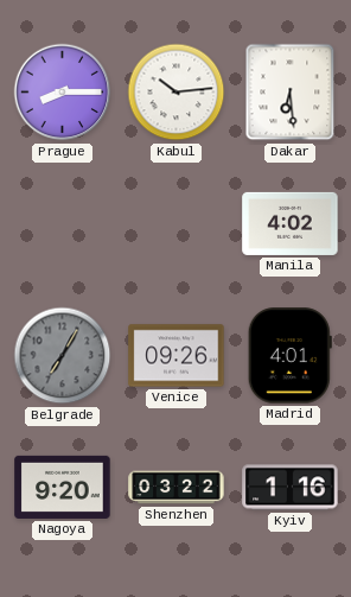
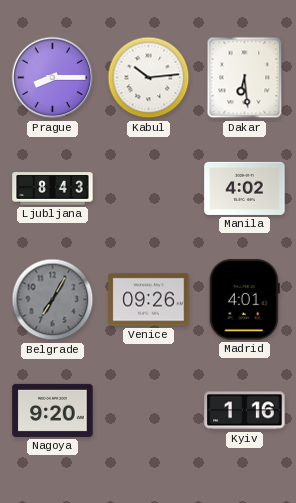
Ljubljana: none -> 8:43
Shenzhen: 03:22 -> none
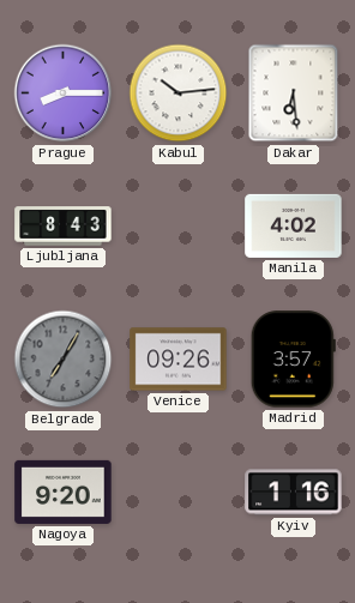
Madrid: 4:01 -> 3:57
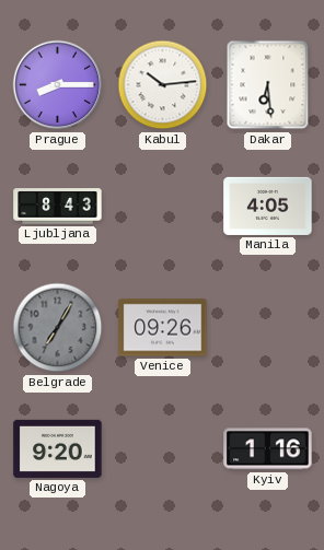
Manila: 4:02 -> 4:05
Madrid: 3:57 -> none
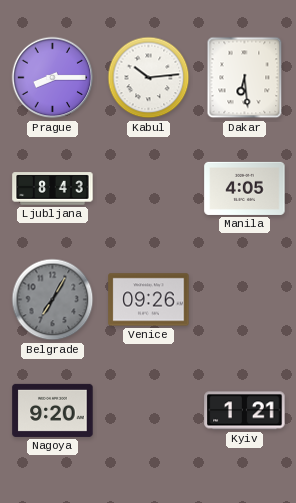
Kyiv: 1:16 -> 1:21
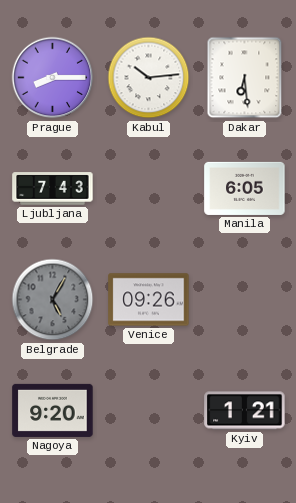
Ljubljana: 8:43 -> 7:43
Manila: 4:05 -> 6:05
Belgrade: 7:05 -> 5:05
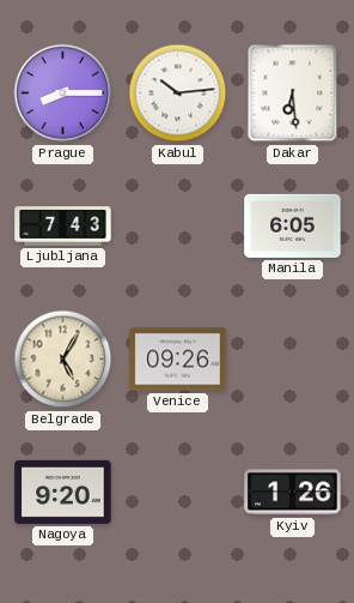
Belgrade dial: grey -> cream
Kyiv: 1:21 -> 1:26
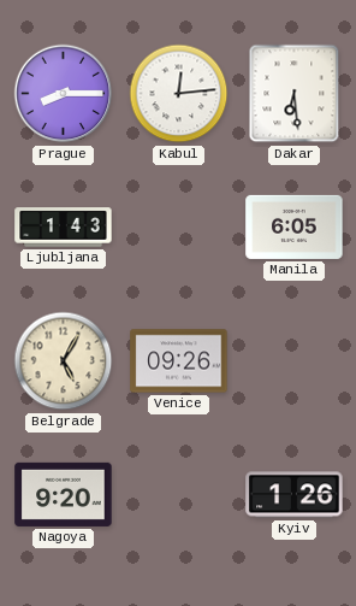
Kabul: 10:14 -> 12:14
Ljubljana: 7:43 -> 1:43
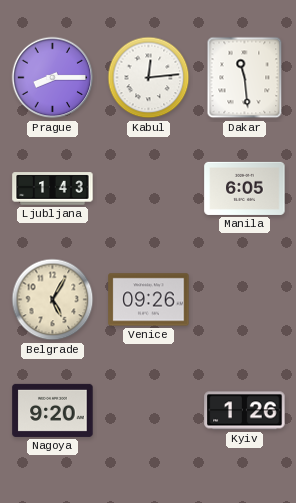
Dakar: 6:29 -> 11:29
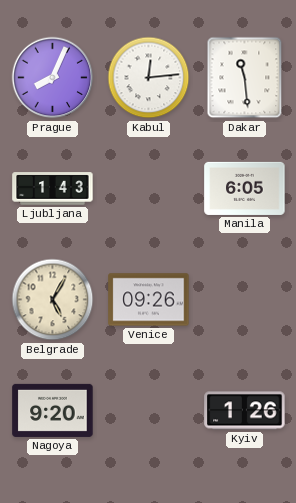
Prague: 8:15 -> 8:04
